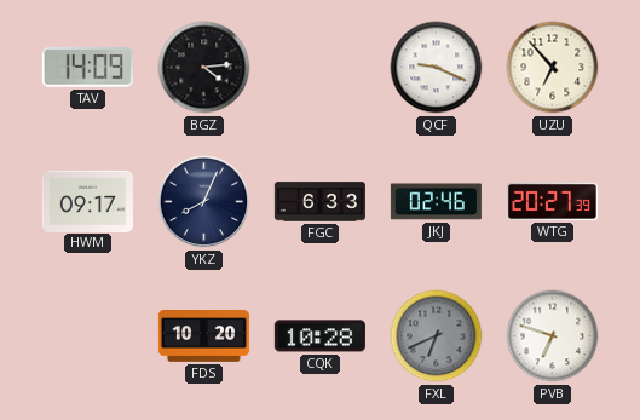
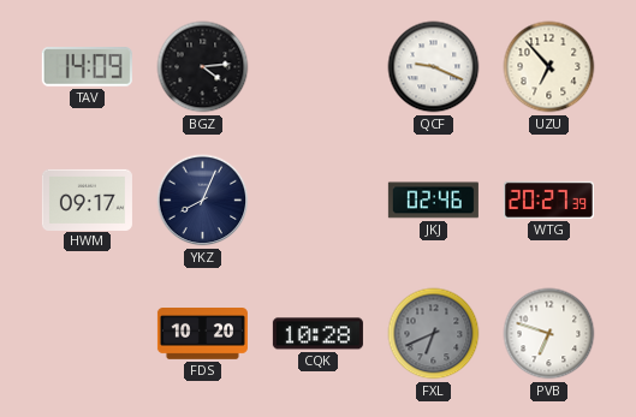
FGC: 6:33 -> none
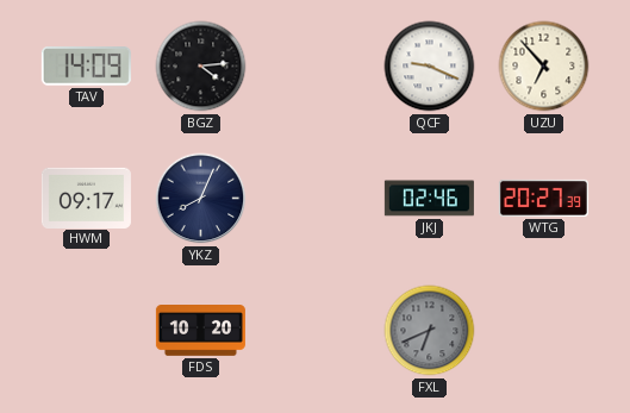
CQK: 10:28 -> none
PVB: 6:48 -> none
